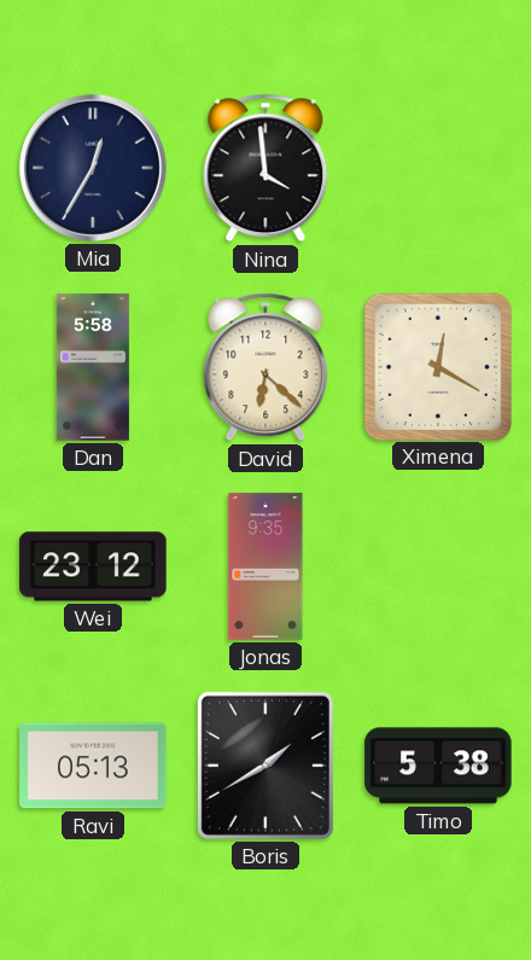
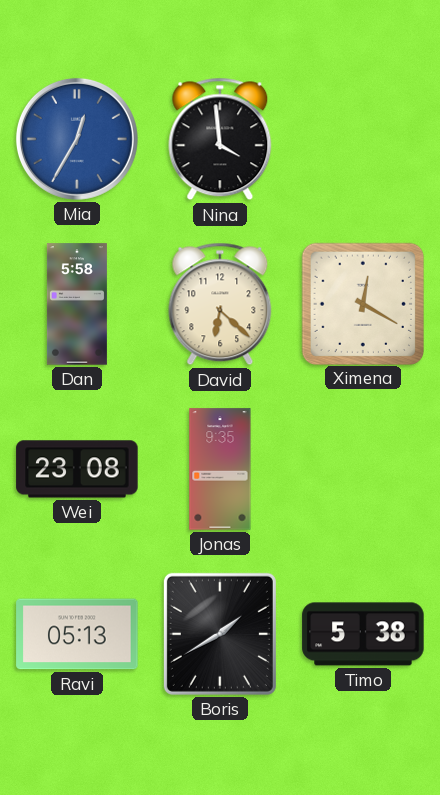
Mia dial: navy -> blue
Wei: 23:12 -> 23:08
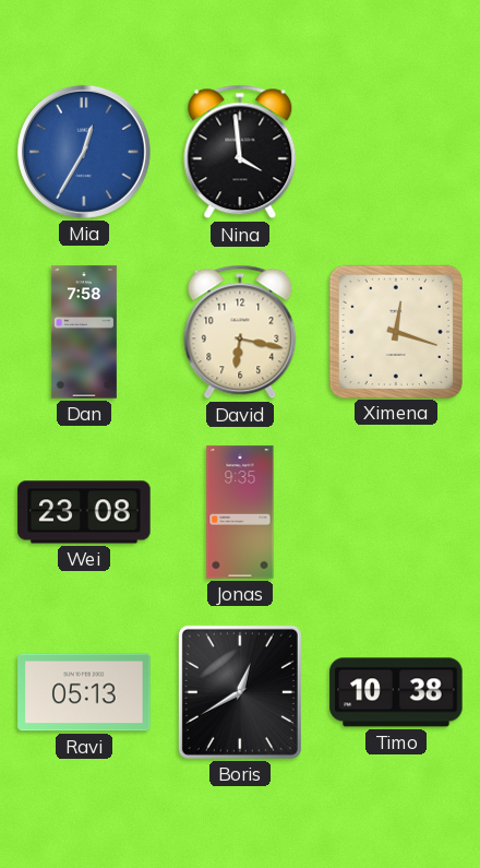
Dan: 5:58 -> 7:58
David: 6:22 -> 6:17
Ximena: 12:20 -> 12:18
Boris: 1:40 -> 12:40
Timo: 5:38 -> 10:38
